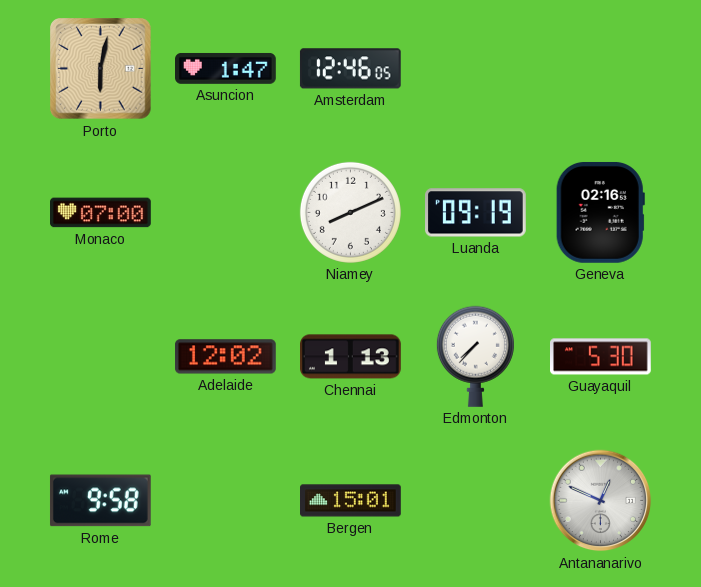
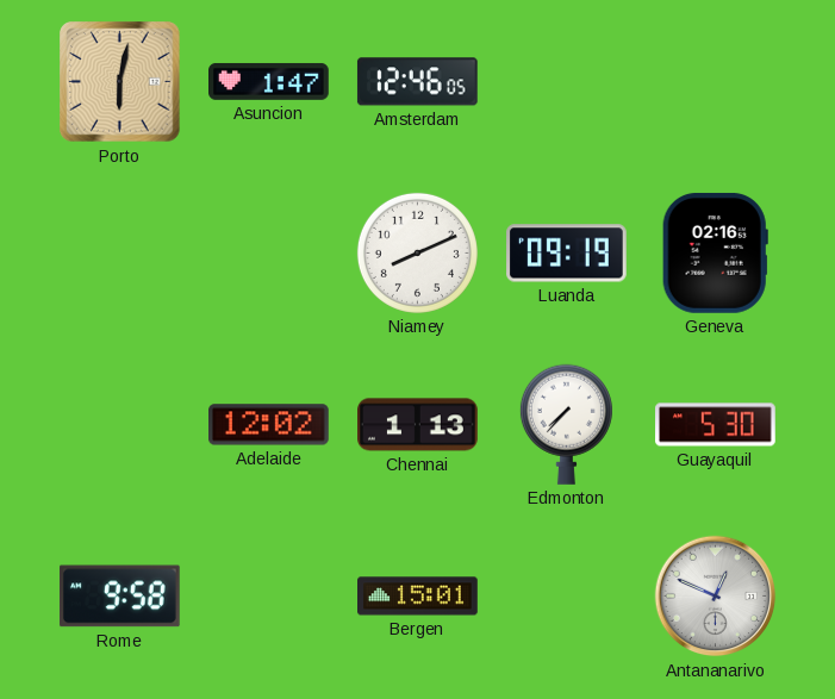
Monaco: 07:00 -> none
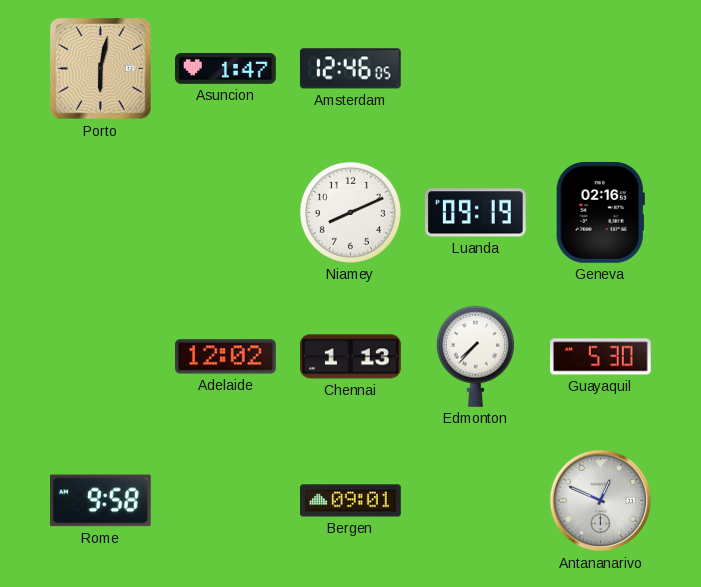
Bergen: 15:01 -> 09:01
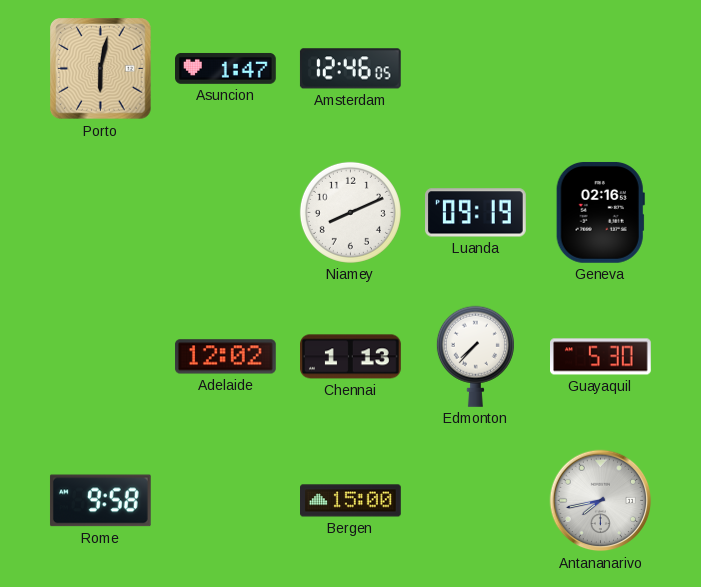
Bergen: 09:01 -> 15:00
Antananarivo: 12:49 -> 7:43
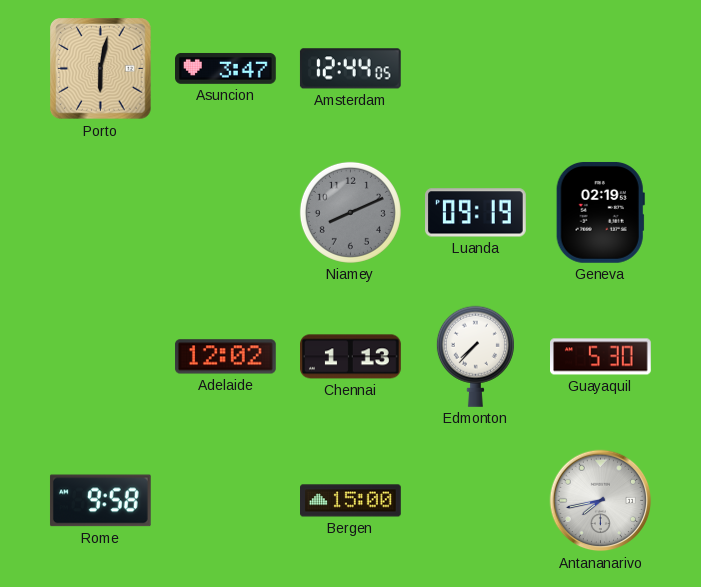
Asuncion: 1:47 -> 3:47
Amsterdam: 12:46 -> 12:44
Niamey dial: white -> grey
Geneva: 02:16 -> 02:19
